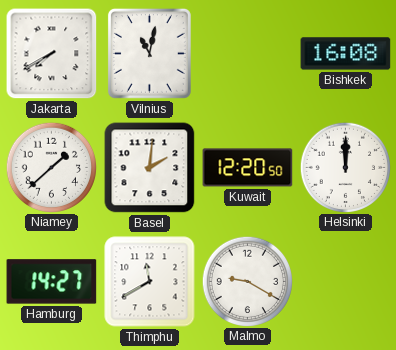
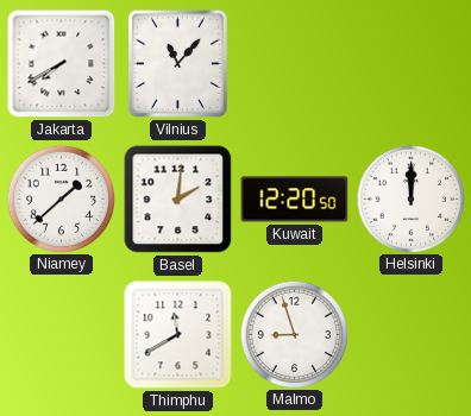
Vilnius: 11:02 -> 11:07
Bishkek: 16:08 -> none
Hamburg: 14:27 -> none
Malmo: 9:20 -> 8:57
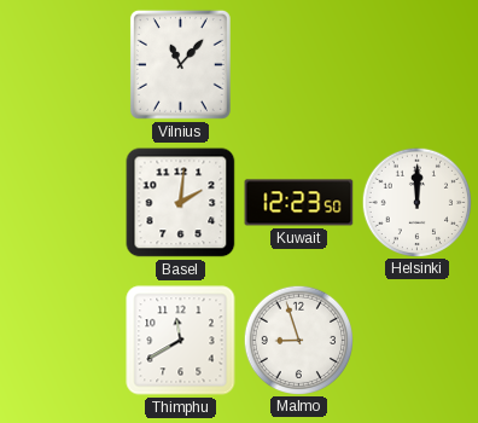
Jakarta: 7:40 -> none
Niamey: 1:38 -> none
Kuwait: 12:20 -> 12:23
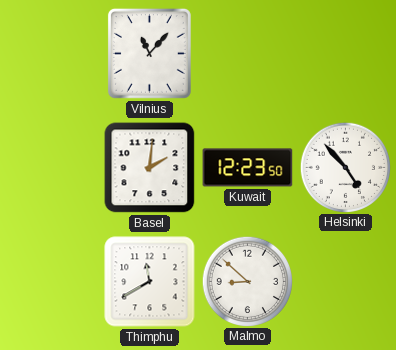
Helsinki: 12:00 -> 4:53
Malmo: 8:57 -> 8:52
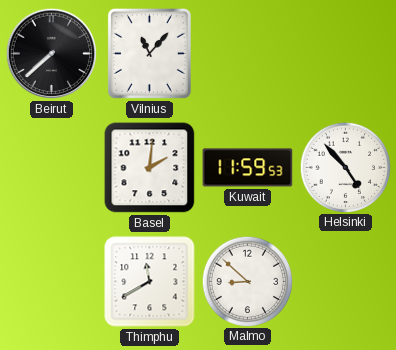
Beirut: none -> 7:38
Kuwait: 12:23 -> 11:59
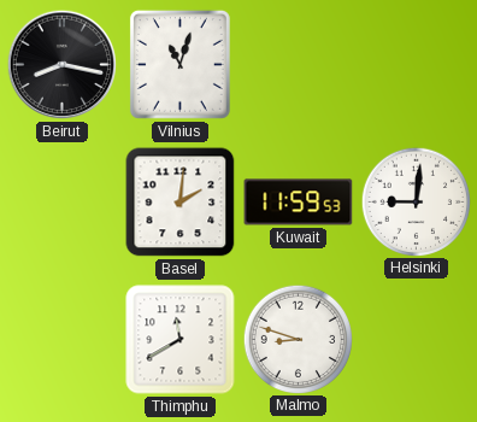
Beirut: 7:38 -> 8:17
Vilnius: 11:07 -> 11:03
Helsinki: 4:53 -> 9:01
Malmo: 8:52 -> 8:48
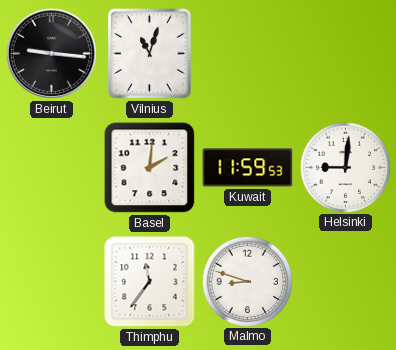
Beirut: 8:17 -> 9:16
Thimphu: 11:40 -> 11:36
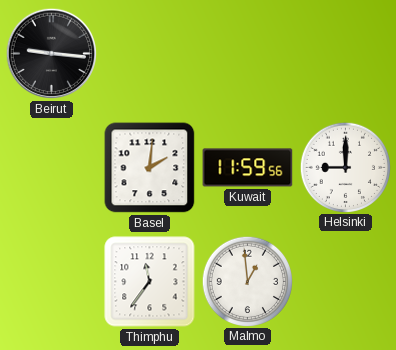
Vilnius: 11:03 -> none
Kuwait: 11:59:53 -> 11:59:56
Helsinki: 9:01 -> 9:00
Malmo: 8:48 -> 12:59
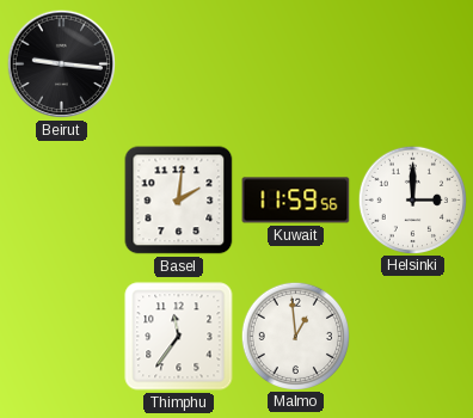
Helsinki: 9:00 -> 3:00
